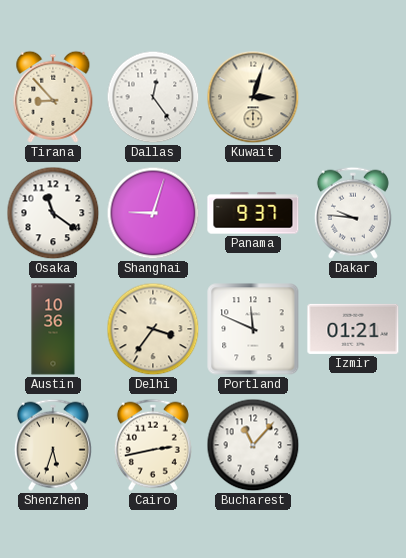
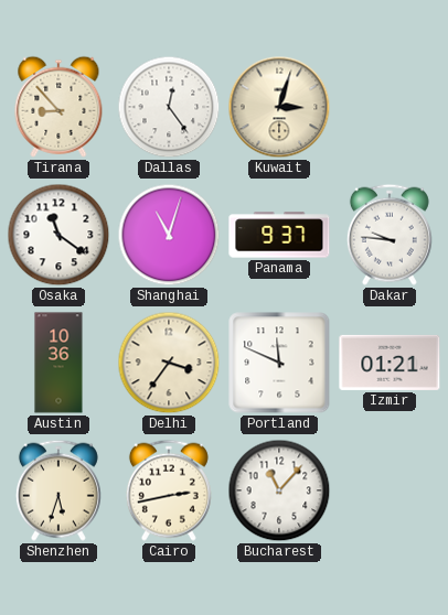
Shanghai: 9:03 -> 11:03
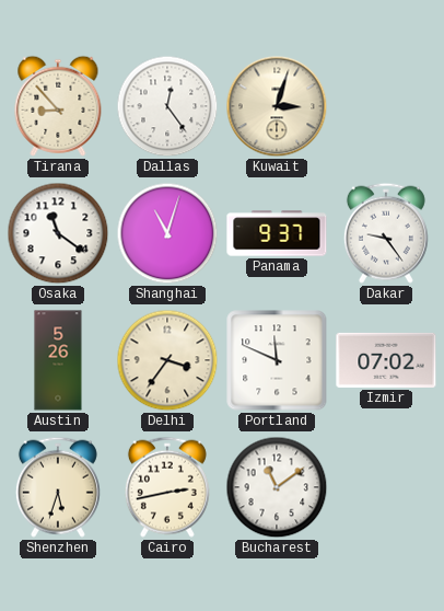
Dakar: 9:46 -> 9:24
Austin: 10:36 -> 5:26
Izmir: 01:21 -> 07:02
Bucharest: 11:07 -> 11:09
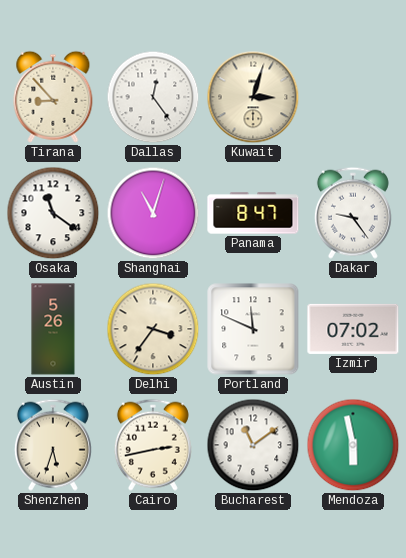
Panama: 9:37 -> 8:47
Mendoza: none -> 5:58
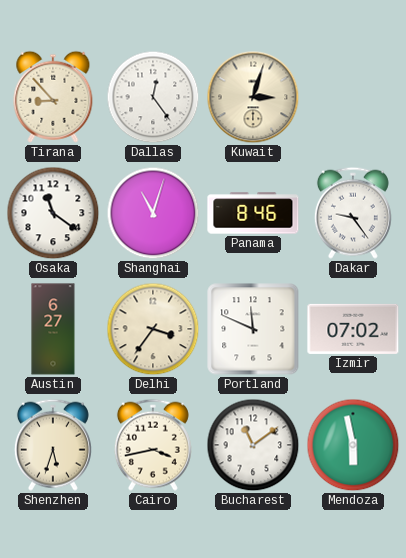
Panama: 8:47 -> 8:46
Austin: 5:26 -> 6:27
Cairo: 2:43 -> 3:43
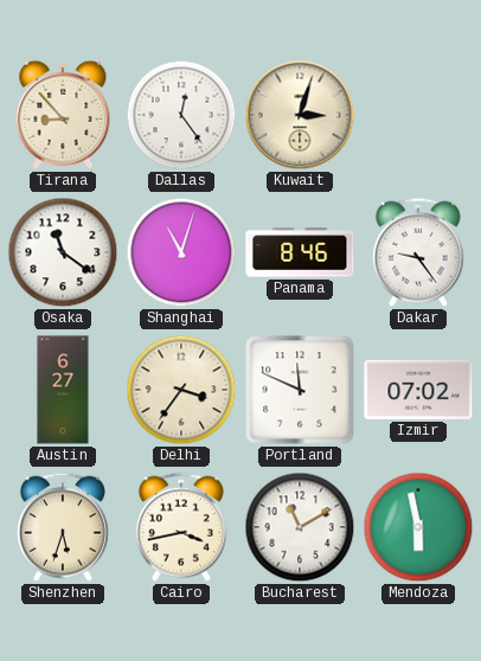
Bucharest: 11:09 -> 11:10
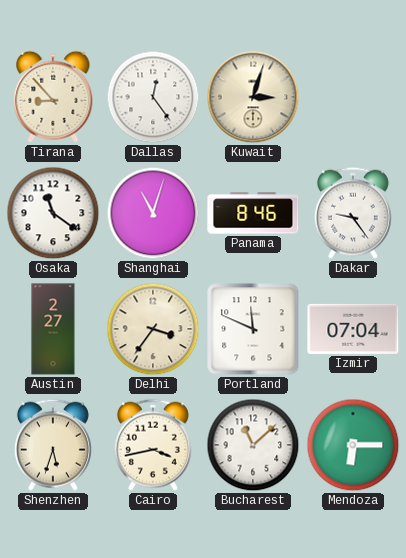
Austin: 6:27 -> 2:27
Izmir: 07:02 -> 07:04
Bucharest: 11:10 -> 11:08
Mendoza: 5:58 -> 6:15
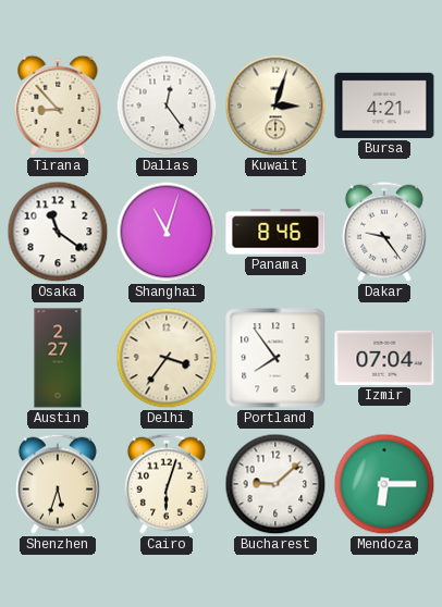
Bursa: none -> 4:21
Portland: 11:49 -> 7:54
Cairo: 3:43 -> 6:03
Bucharest: 11:08 -> 9:08
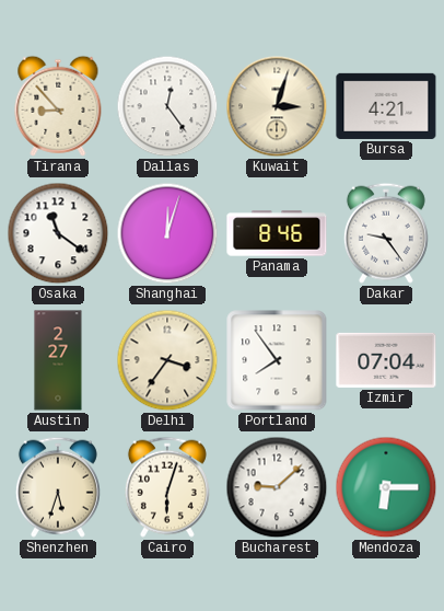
Shanghai: 11:03 -> 12:03
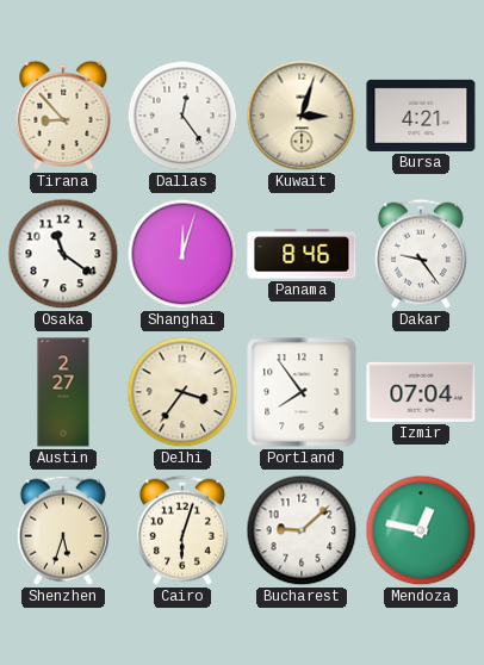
Mendoza: 6:15 -> 12:47
